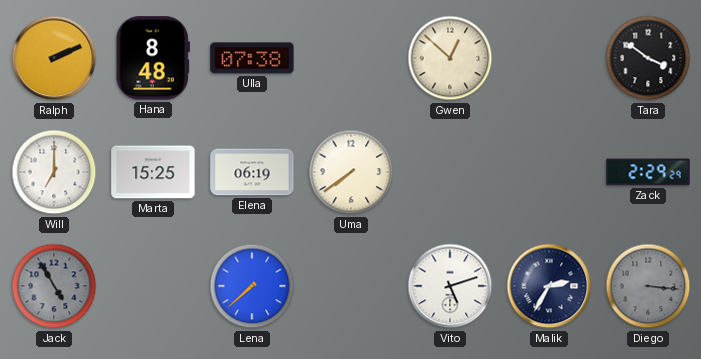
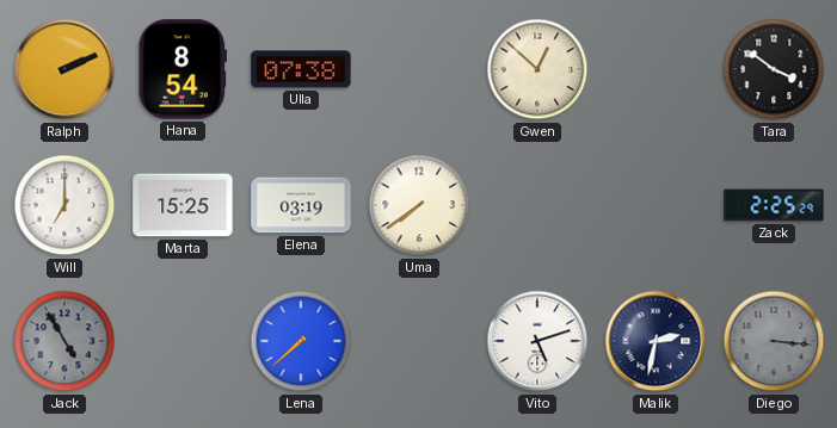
Hana: 8:48 -> 8:54
Elena: 06:19 -> 03:19
Zack: 2:29 -> 2:25
Malik: 2:35 -> 2:32
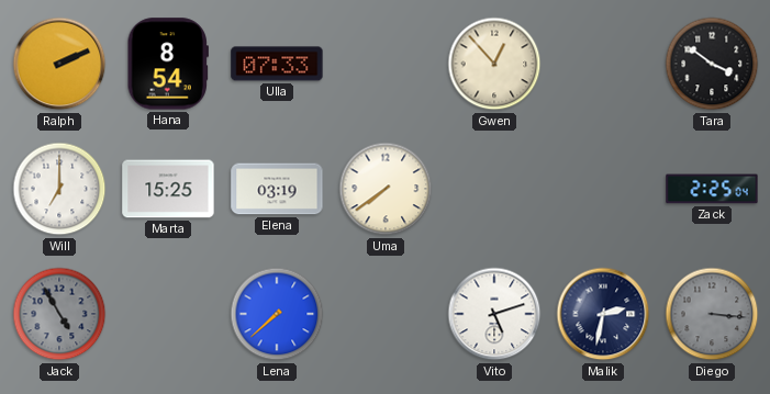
Ulla: 07:38 -> 07:33
Gwen: 12:52 -> 12:53
Zack: 2:25:29 -> 2:25:04
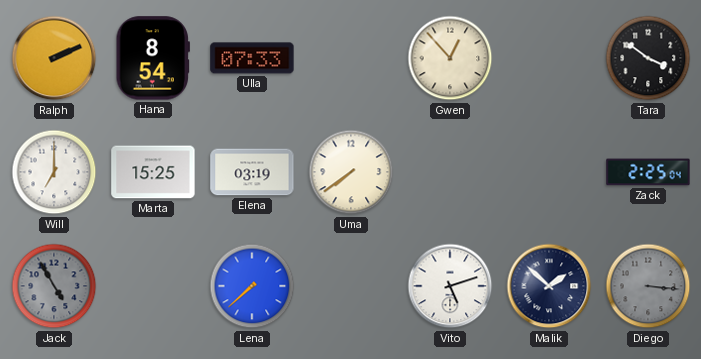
Malik: 2:32 -> 1:52
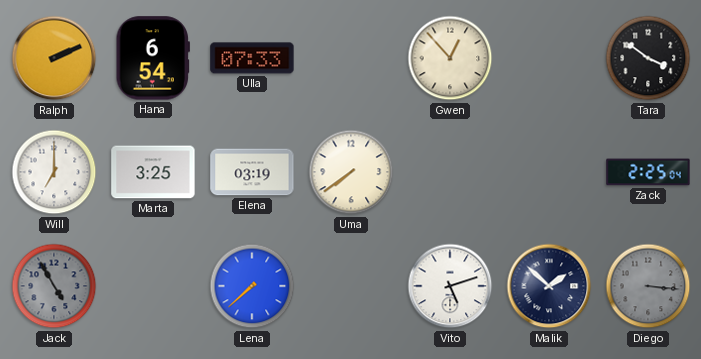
Hana: 8:54 -> 6:54
Marta: 15:25 -> 3:25
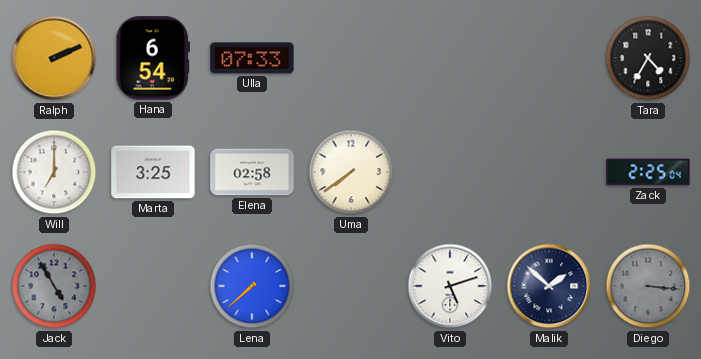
Gwen: 12:53 -> none
Tara: 3:51 -> 4:35
Elena: 03:19 -> 02:58
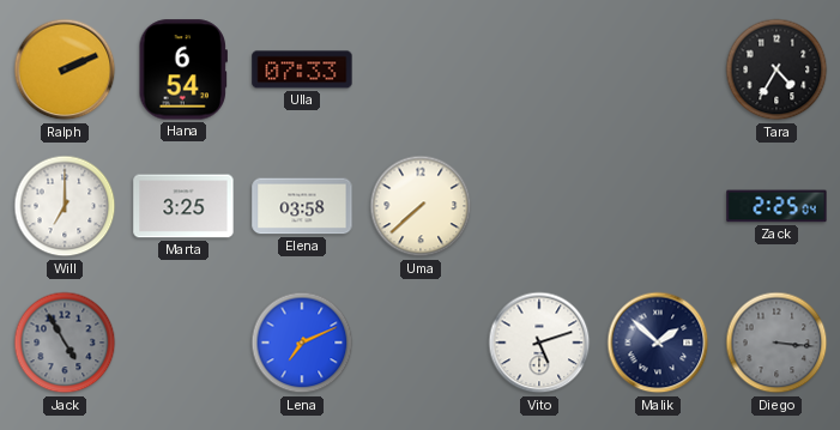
Elena: 02:58 -> 03:58
Uma: 7:39 -> 7:38
Lena: 7:38 -> 7:11
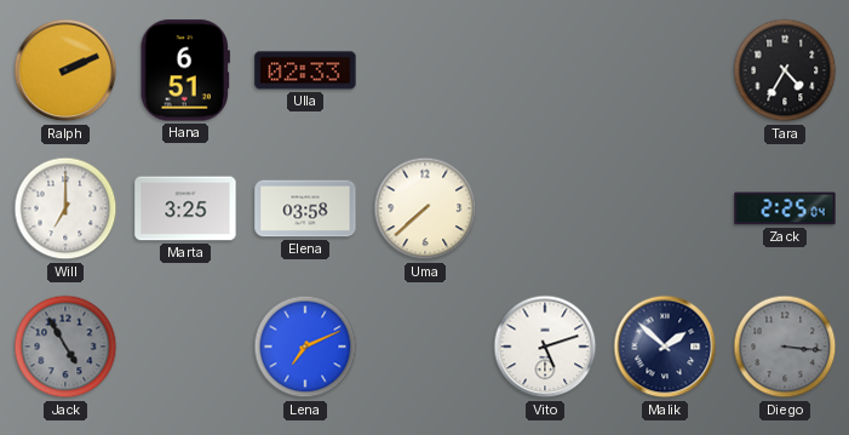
Hana: 6:54 -> 6:51
Ulla: 07:33 -> 02:33
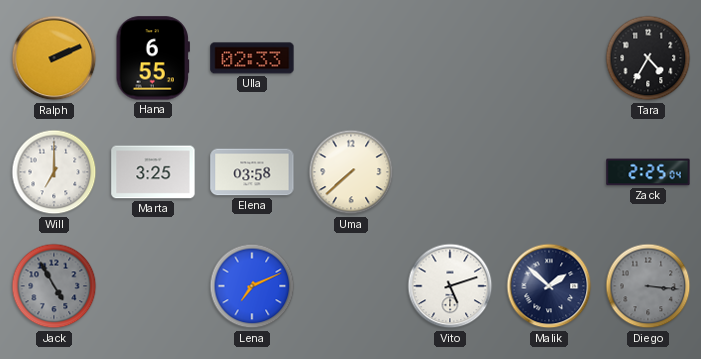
Hana: 6:51 -> 6:55
